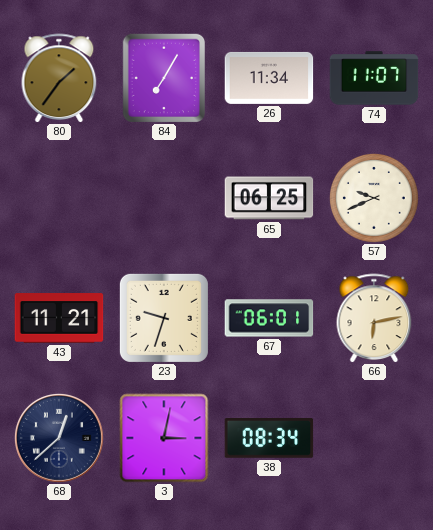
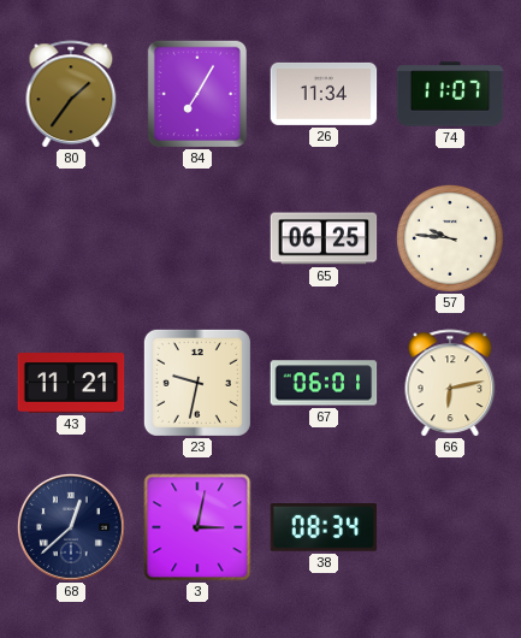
57: 9:41 -> 9:46
23: 9:33 -> 9:32
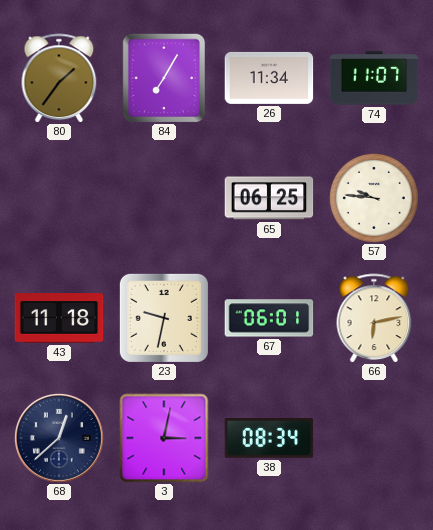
43: 11:21 -> 11:18
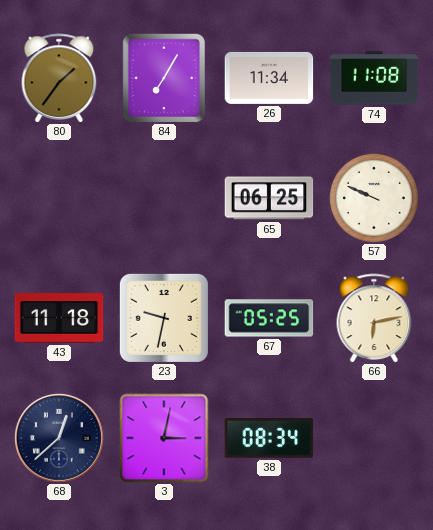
74: 11:07 -> 11:08
57: 9:46 -> 9:49
67: 06:01 -> 05:25
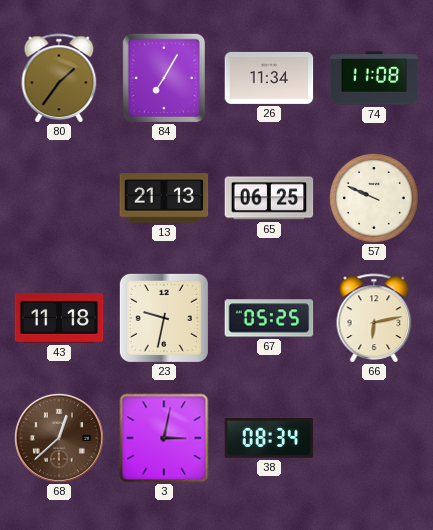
13: none -> 21:13
68 dial: navy -> brown
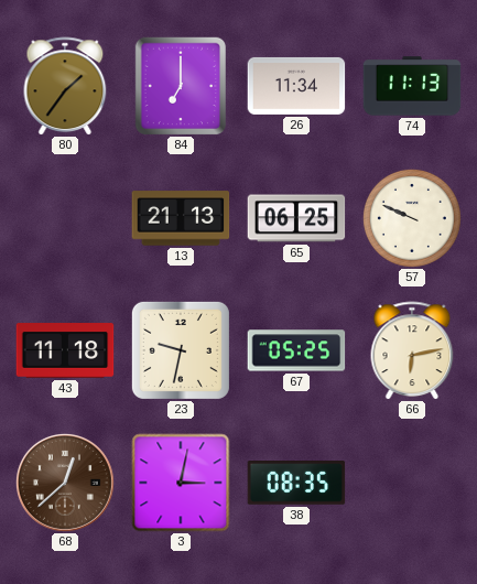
84: 7:05 -> 7:00
74: 11:08 -> 11:13
38: 08:34 -> 08:35
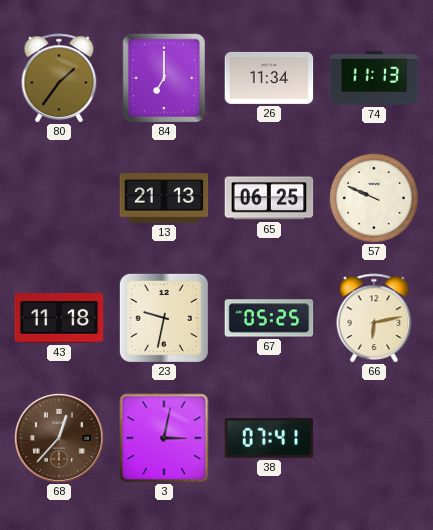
68: 12:38 -> 12:37
38: 08:35 -> 07:41
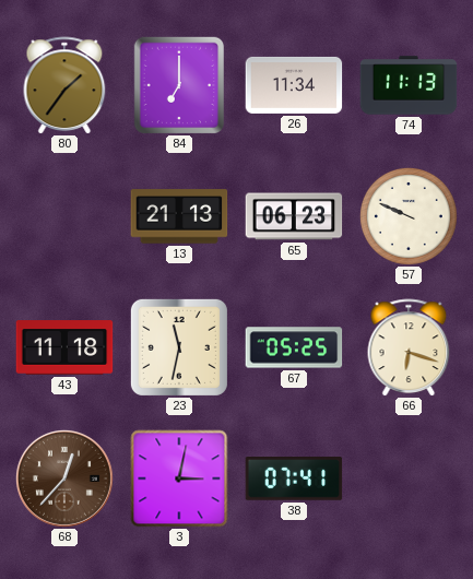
65: 06:25 -> 06:23
23: 9:32 -> 11:32
66: 6:13 -> 6:18
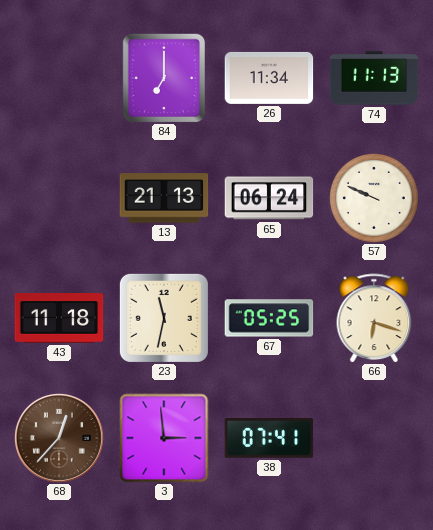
80: 1:36 -> none
65: 06:23 -> 06:24
3: 3:02 -> 2:59
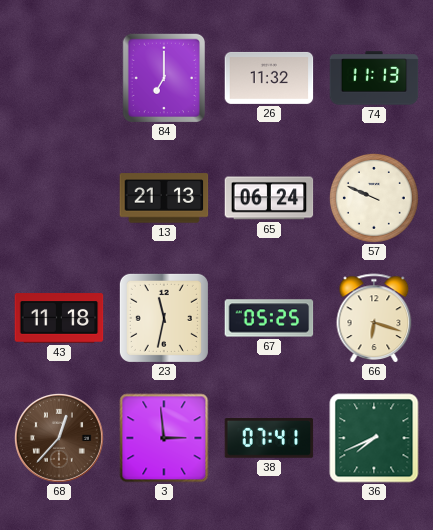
26: 11:34 -> 11:32
36: none -> 7:41
